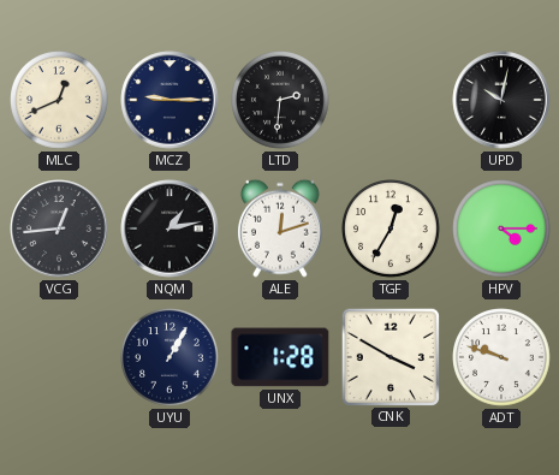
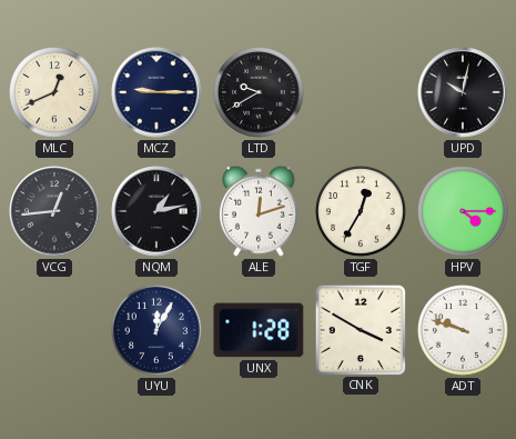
LTD: 2:31 -> 9:40
UYU: 1:05 -> 12:05
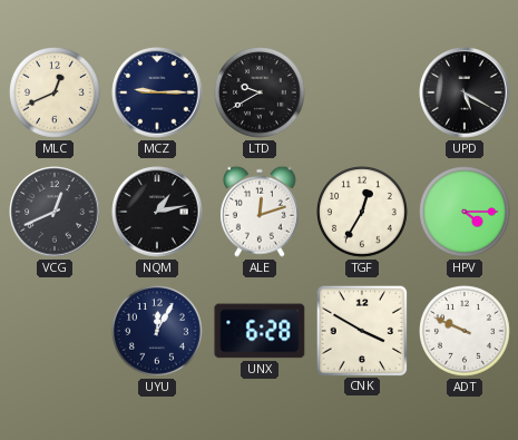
UPD: 10:02 -> 5:20
VCG: 12:44 -> 12:41
UNX: 1:28 -> 6:28
ADT: 9:48 -> 9:49
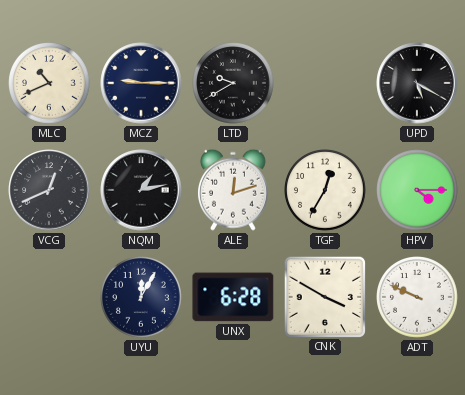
MLC: 12:41 -> 10:41
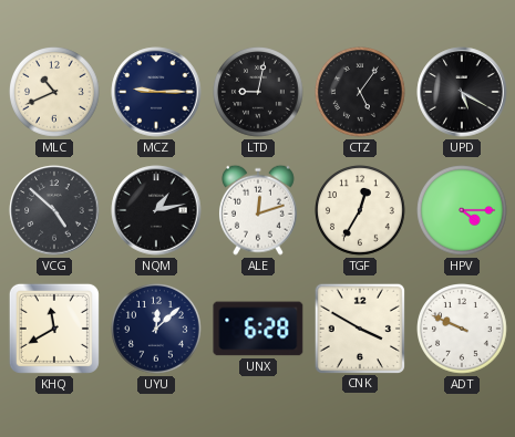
LTD: 9:40 -> 9:02
CTZ: none -> 5:06
VCG: 12:41 -> 4:52
KHQ: none -> 11:40
UYU: 12:05 -> 12:08
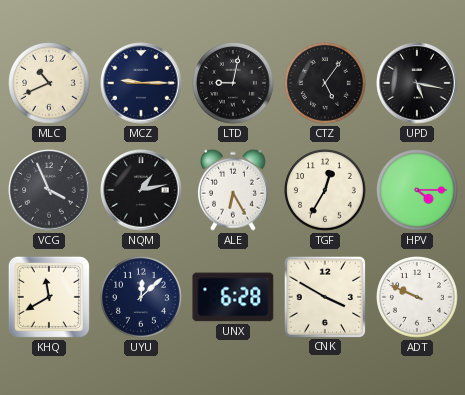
UPD: 5:20 -> 5:17
VCG: 4:52 -> 3:56
ALE: 12:12 -> 6:25
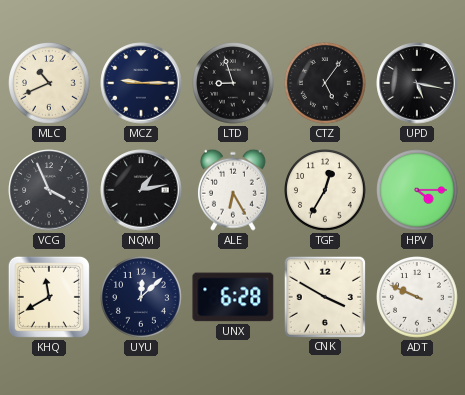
LTD: 9:02 -> 8:57
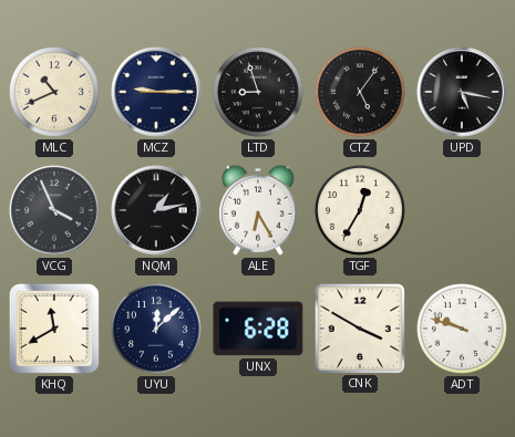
HPV: 4:15 -> none
ADT: 9:49 -> 9:48
